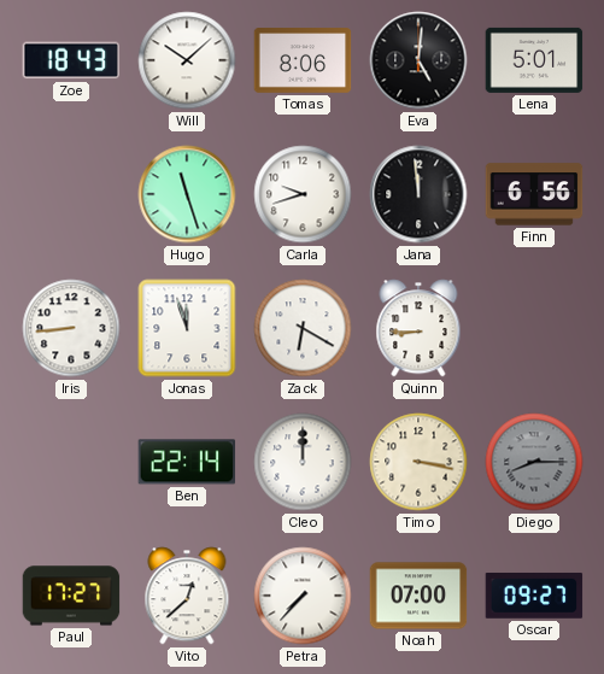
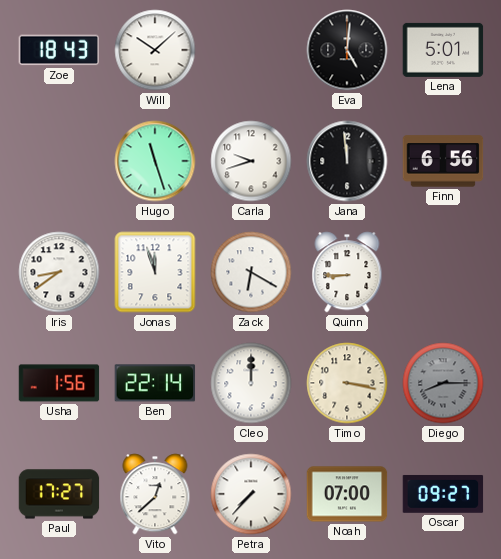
Tomas: 8:06 -> none
Iris: 8:44 -> 8:39
Usha: none -> 1:56
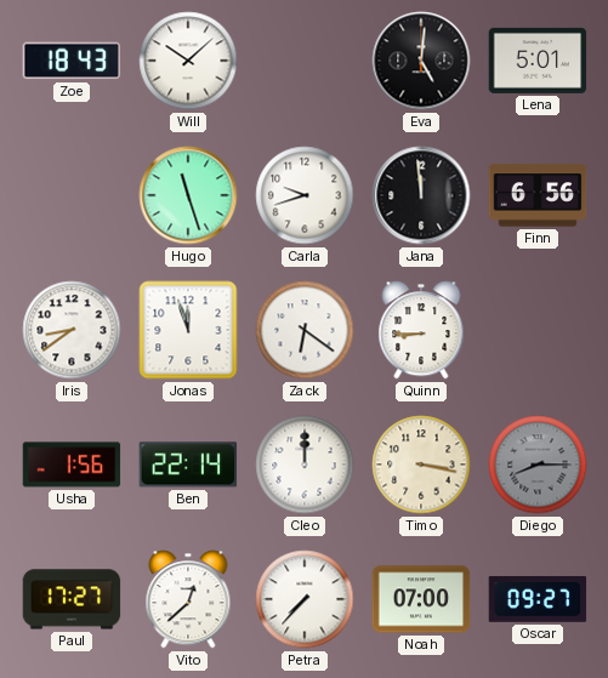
Zack: 6:20 -> 6:21
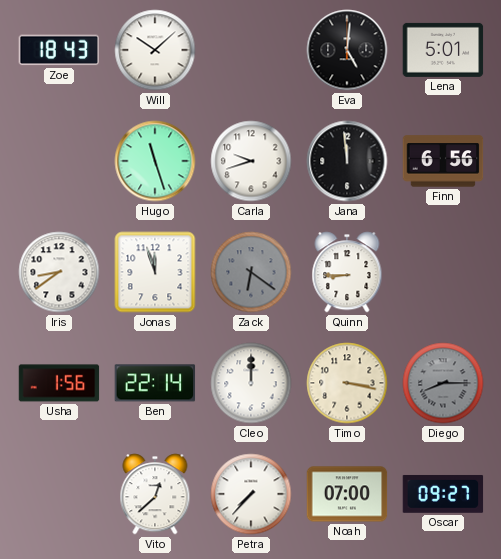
Zack dial: white -> grey
Paul: 17:27 -> none
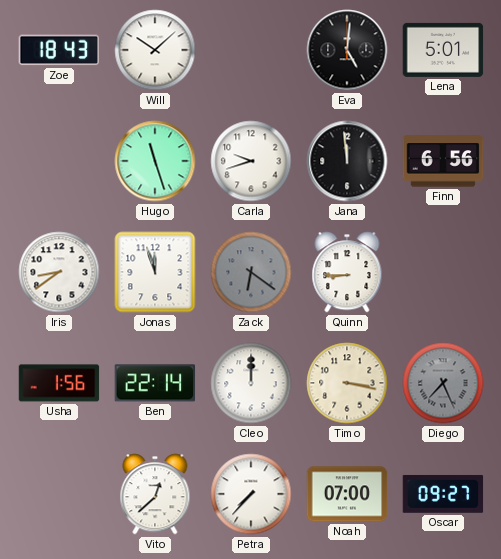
Diego: 8:15 -> 7:26
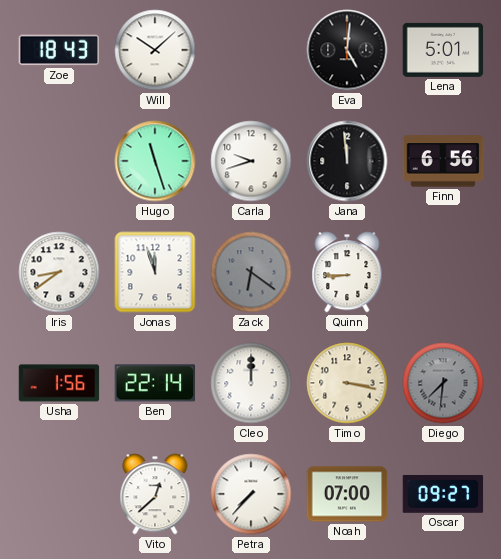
Diego: 7:26 -> 7:31
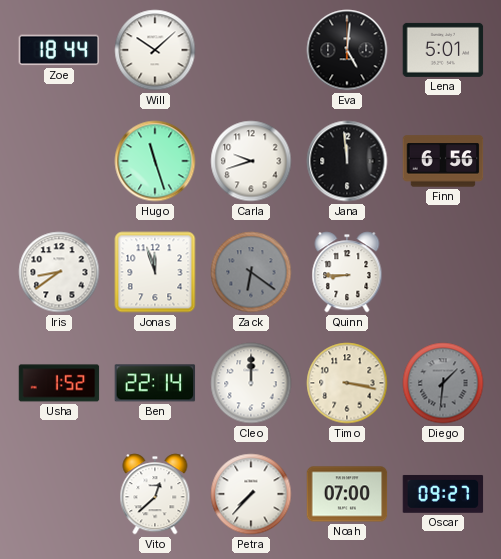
Zoe: 18:43 -> 18:44
Usha: 1:56 -> 1:52
Diego: 7:31 -> 1:31
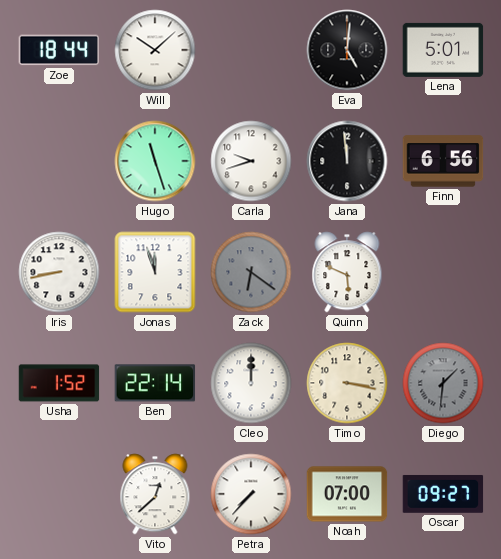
Iris: 8:39 -> 8:43
Quinn: 8:45 -> 5:49
